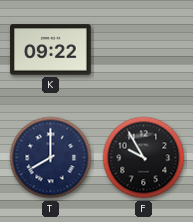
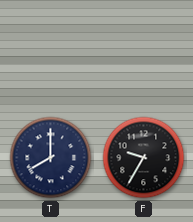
K: 09:22 -> none
F: 9:55 -> 9:35
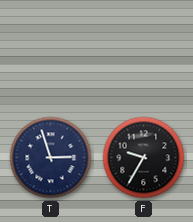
T: 8:00 -> 2:57
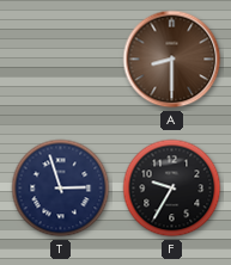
A: none -> 8:30
